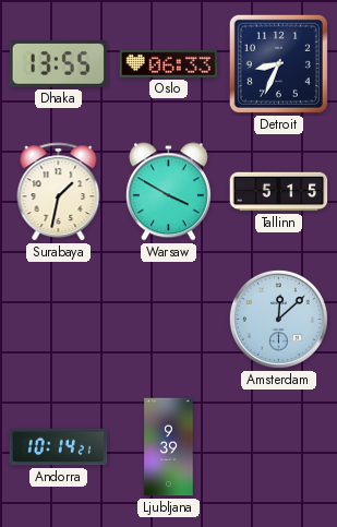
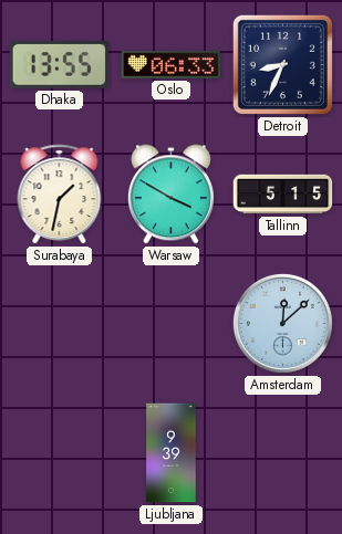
Andorra: 10:14 -> none
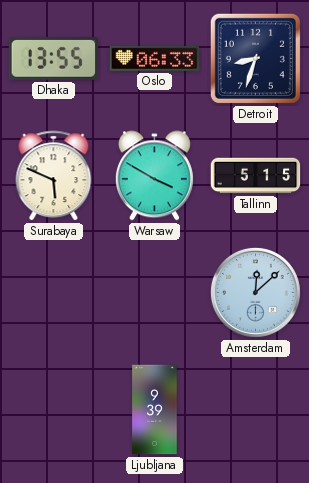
Detroit: 8:34 -> 8:33
Surabaya: 1:32 -> 5:49
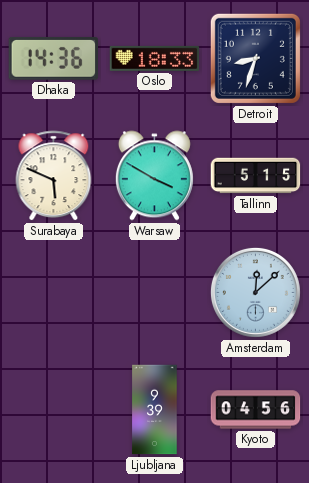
Dhaka: 13:55 -> 14:36
Oslo: 06:33 -> 18:33
Kyoto: none -> 04:56
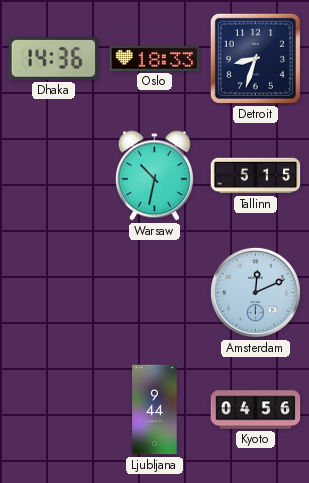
Surabaya: 5:49 -> none
Warsaw: 3:50 -> 10:32
Amsterdam: 12:08 -> 12:11
Ljubljana: 9:39 -> 9:44
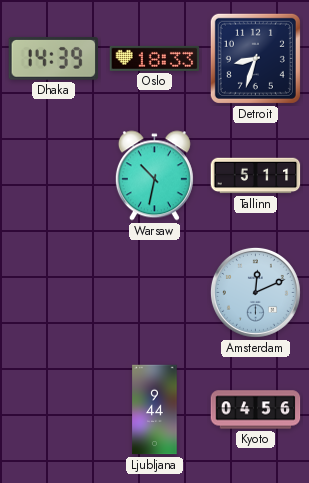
Dhaka: 14:36 -> 14:39
Tallinn: 5:15 -> 5:11
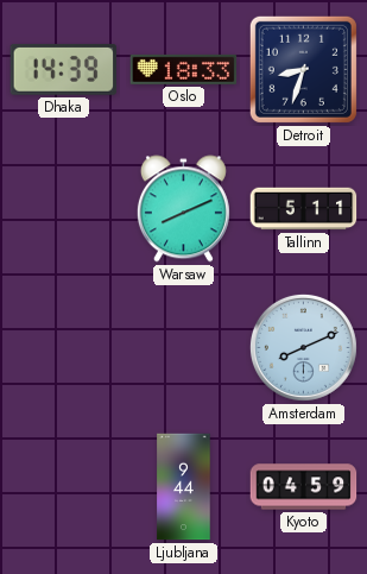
Warsaw: 10:32 -> 8:11
Amsterdam: 12:11 -> 8:11
Kyoto: 04:56 -> 04:59
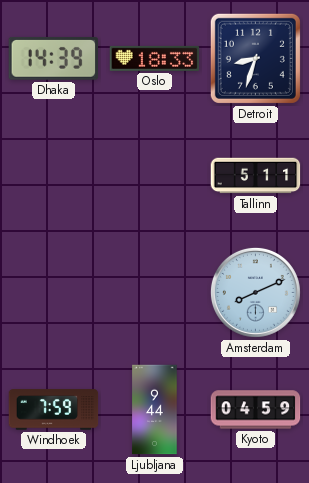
Warsaw: 8:11 -> none
Windhoek: none -> 7:59
